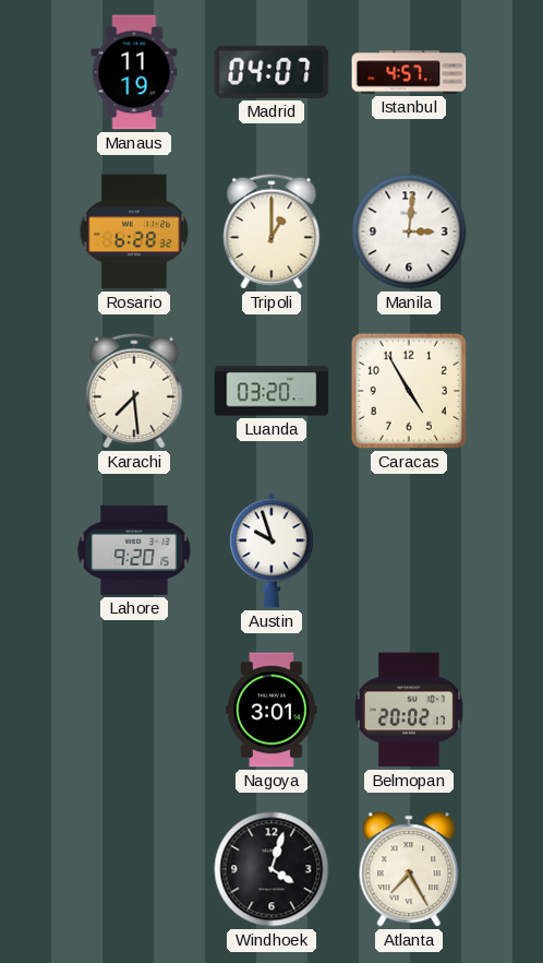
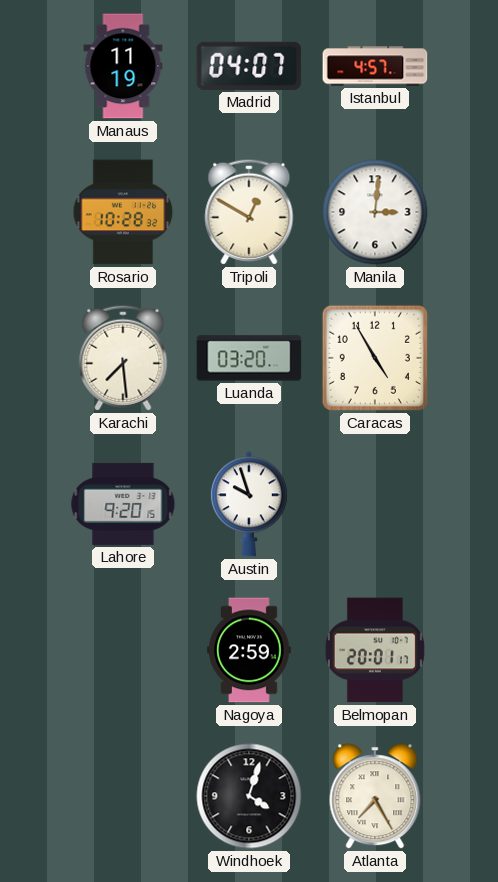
Rosario: 6:28 -> 10:28
Tripoli: 1:00 -> 12:50
Nagoya: 3:01 -> 2:59
Belmopan: 20:02 -> 20:01
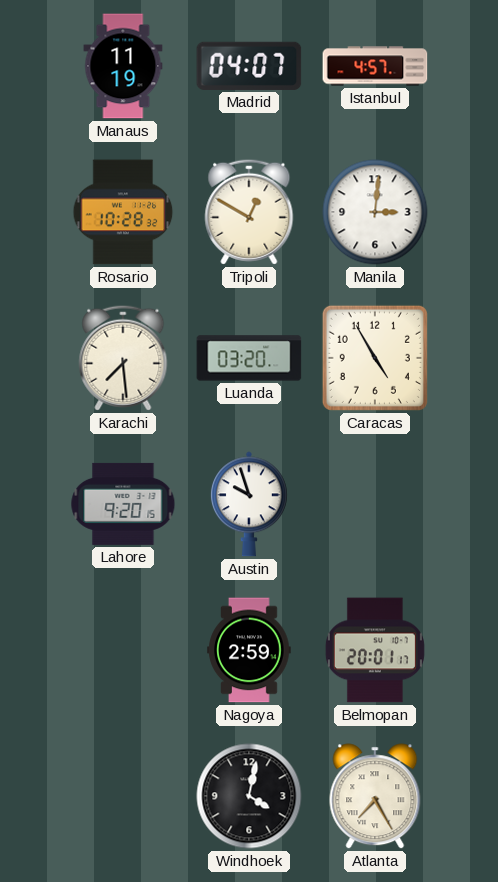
Windhoek: 4:03 -> 4:02
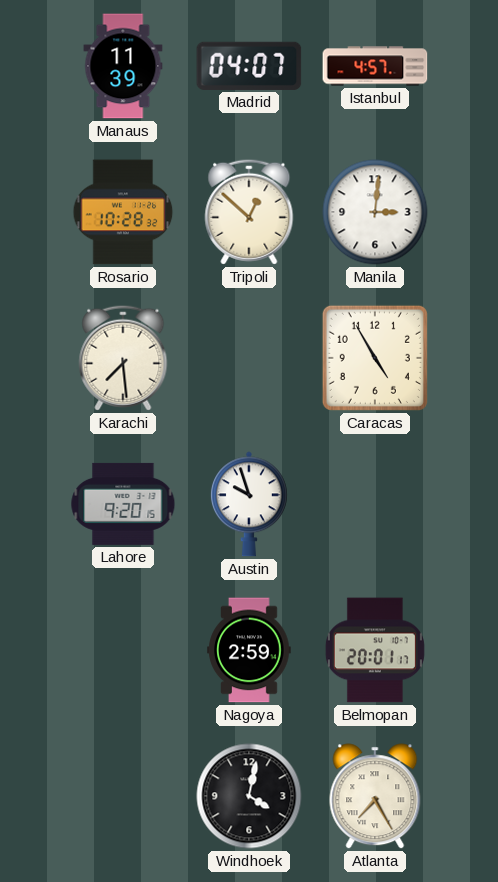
Manaus: 11:19 -> 11:39
Tripoli: 12:50 -> 12:52
Luanda: 03:20 -> none
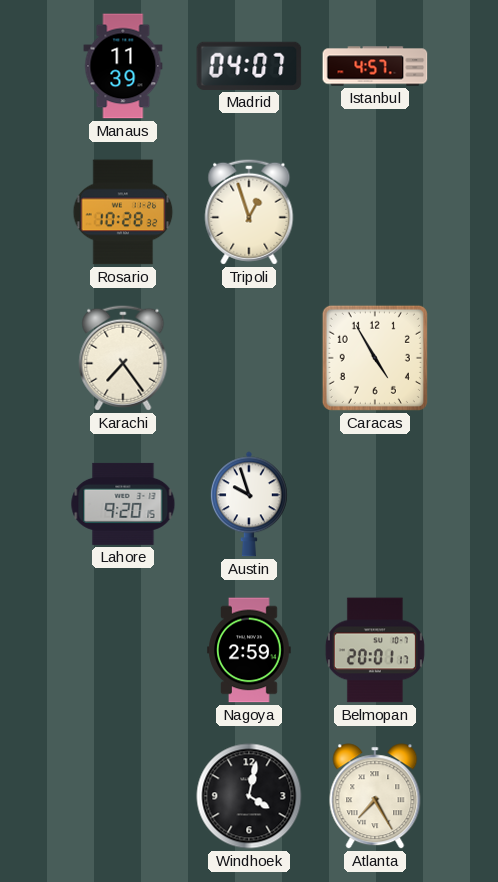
Tripoli: 12:52 -> 12:57
Manila: 3:01 -> none
Karachi: 7:29 -> 7:24
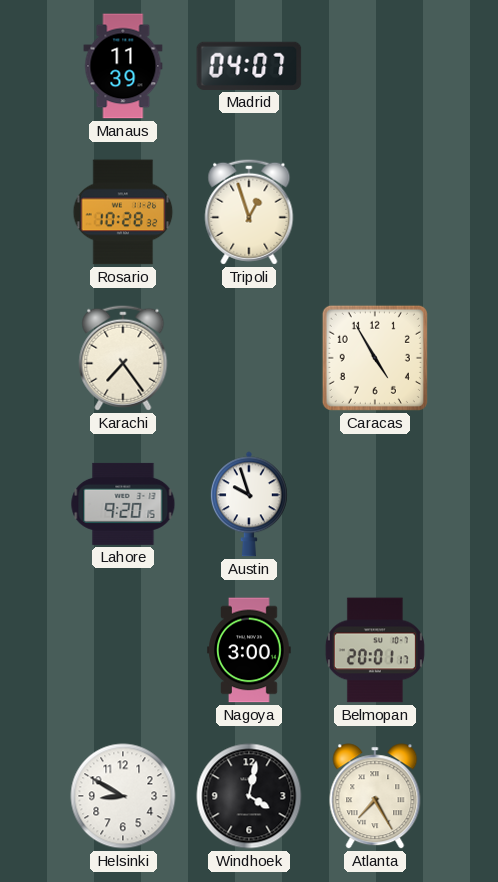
Istanbul: 4:57 -> none
Nagoya: 2:59 -> 3:00
Helsinki: none -> 8:50
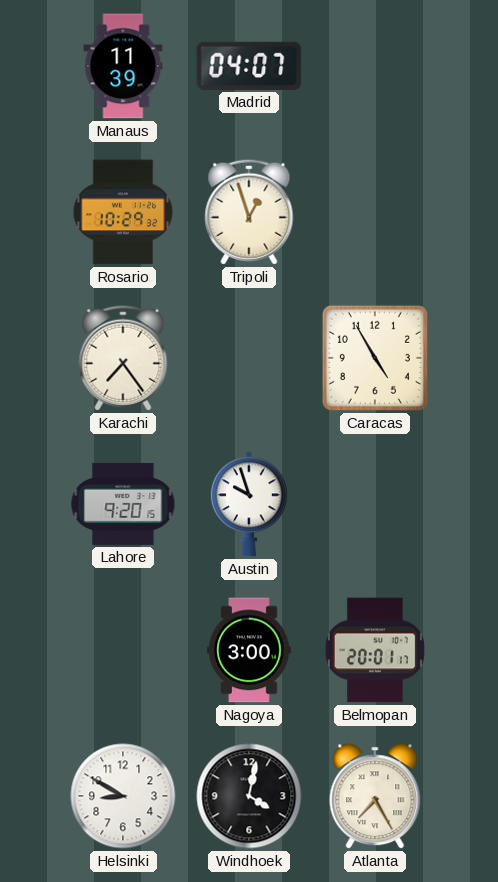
Rosario: 10:28 -> 10:29
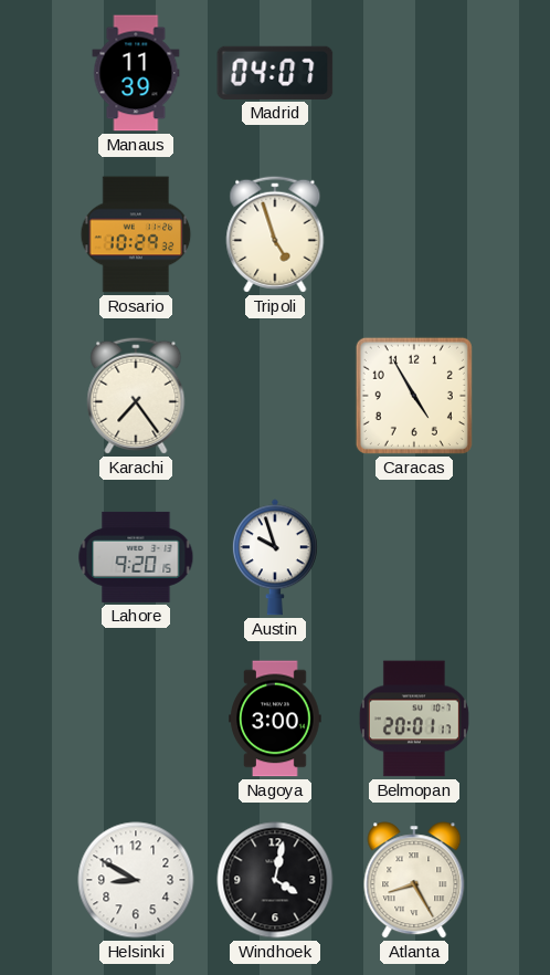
Tripoli: 12:57 -> 4:57
Atlanta: 7:25 -> 8:25
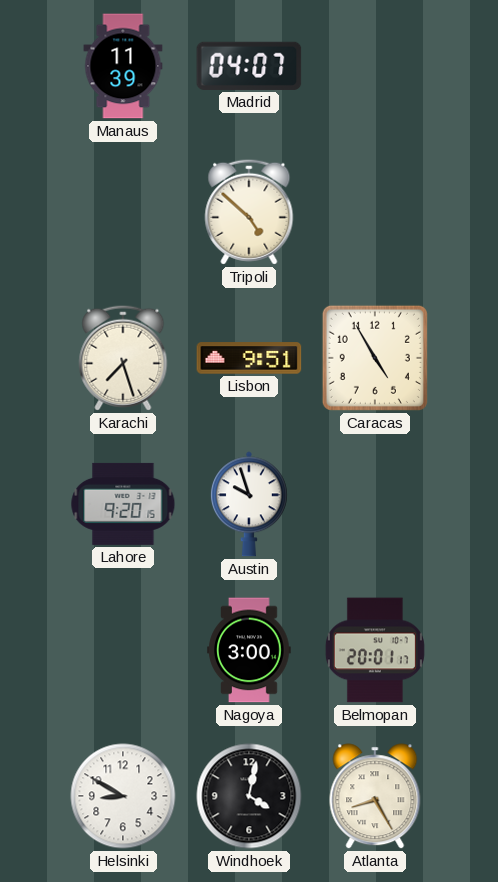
Rosario: 10:29 -> none
Tripoli: 4:57 -> 4:52
Karachi: 7:24 -> 7:27
Lisbon: none -> 9:51
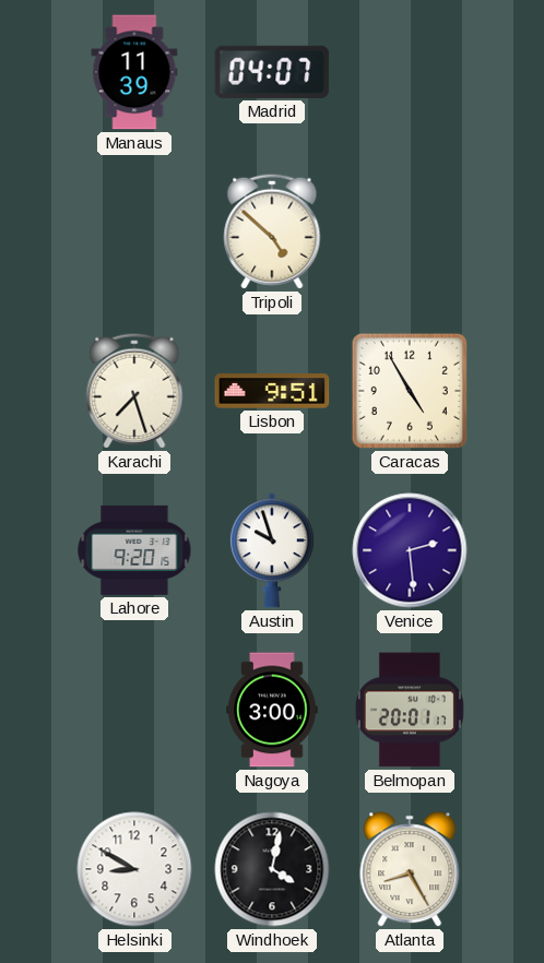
Venice: none -> 2:29
